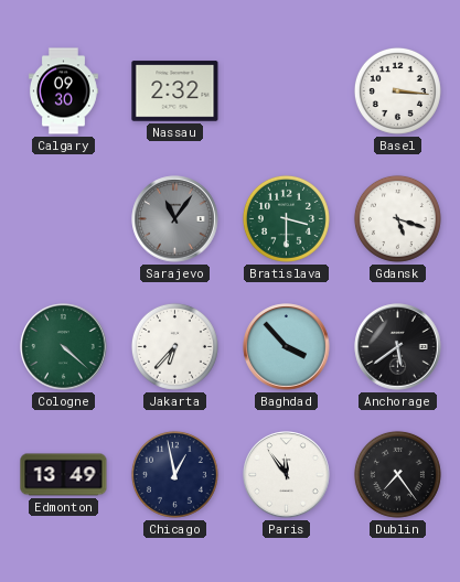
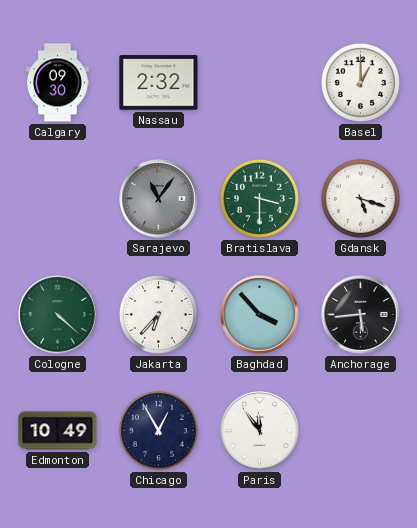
Basel: 3:16 -> 1:00
Anchorage: 5:39 -> 5:44
Edmonton: 13:49 -> 10:49
Chicago: 12:58 -> 12:55
Dublin: 7:24 -> none
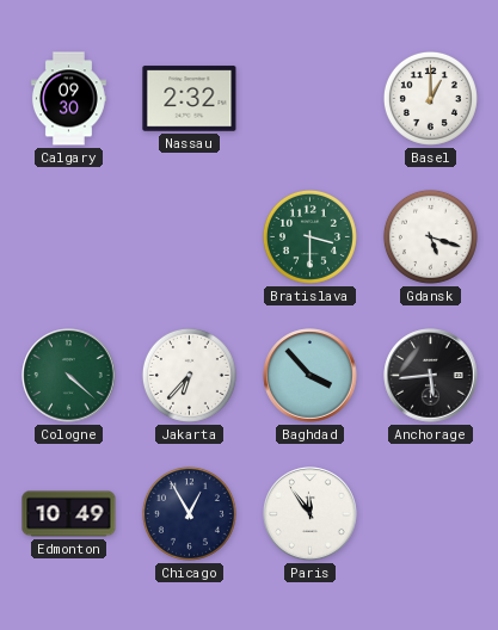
Sarajevo: 11:06 -> none
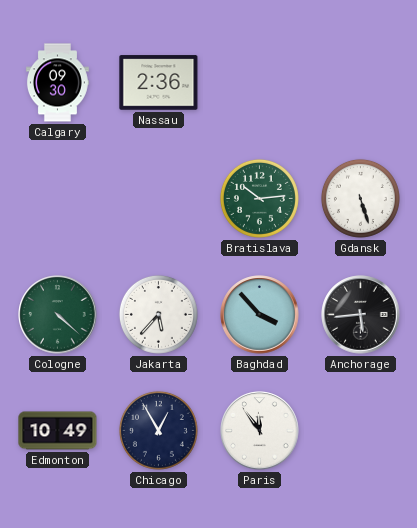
Nassau: 2:32 -> 2:36
Basel: 1:00 -> none
Bratislava: 3:30 -> 10:14
Gdansk: 5:18 -> 5:27
Jakarta: 6:37 -> 5:37
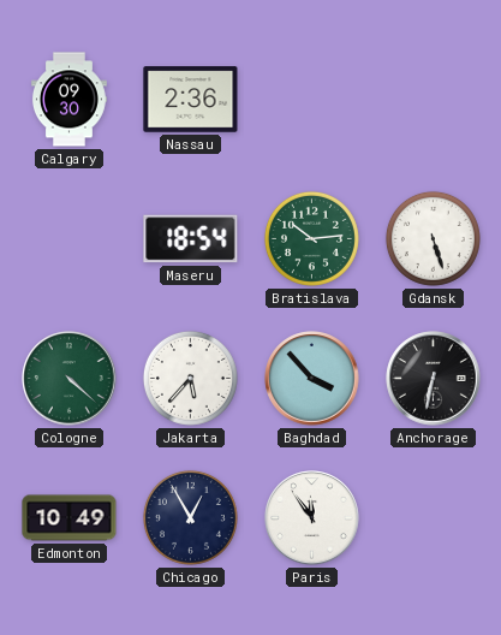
Maseru: none -> 18:54
Anchorage: 5:44 -> 6:32
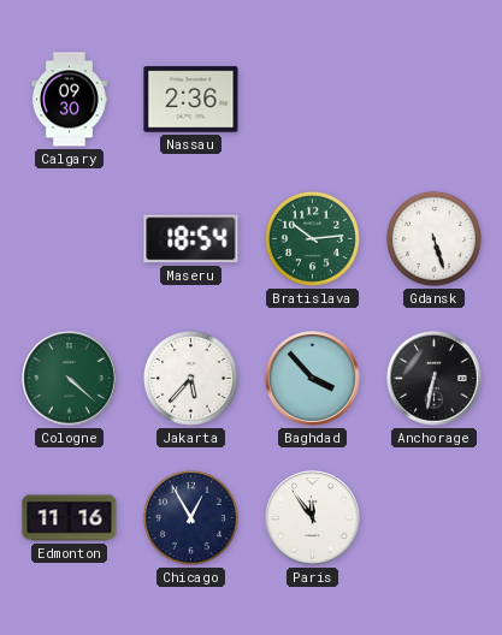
Edmonton: 10:49 -> 11:16
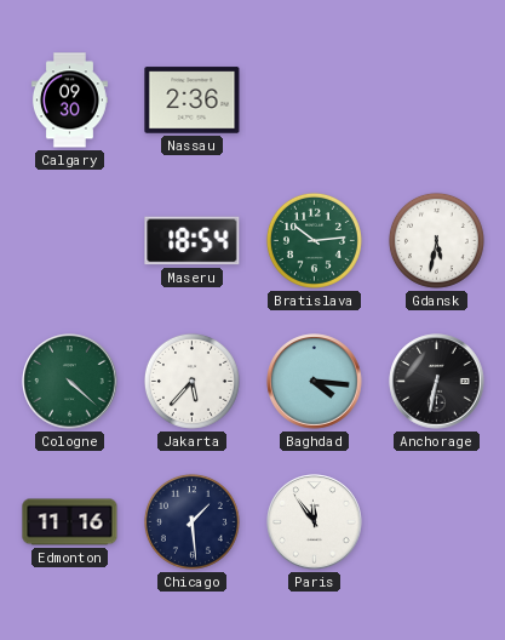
Gdansk: 5:27 -> 5:32
Baghdad: 3:53 -> 4:16
Chicago: 12:55 -> 1:29
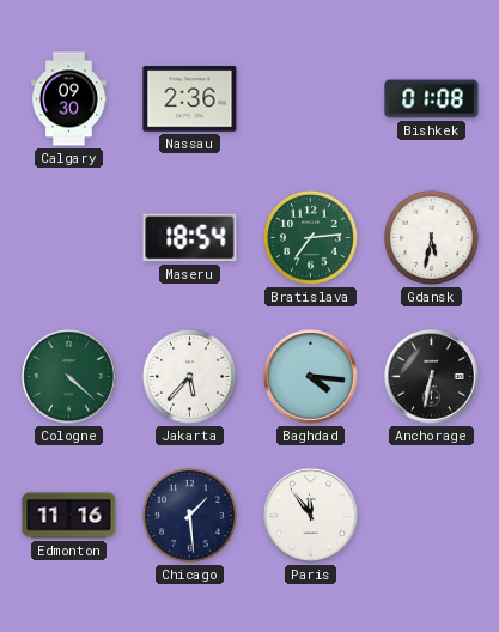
Bishkek: none -> 01:08
Bratislava: 10:14 -> 7:14
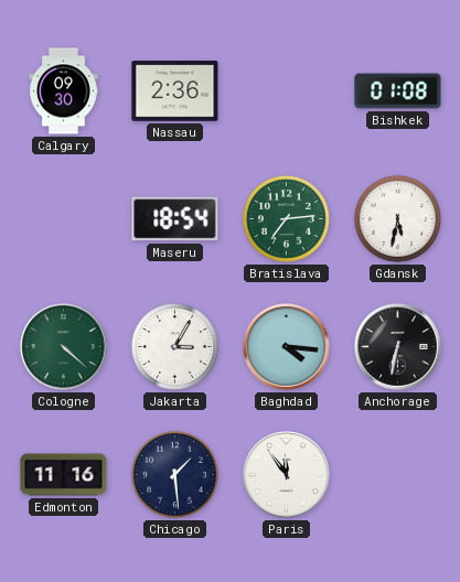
Jakarta: 5:37 -> 3:05
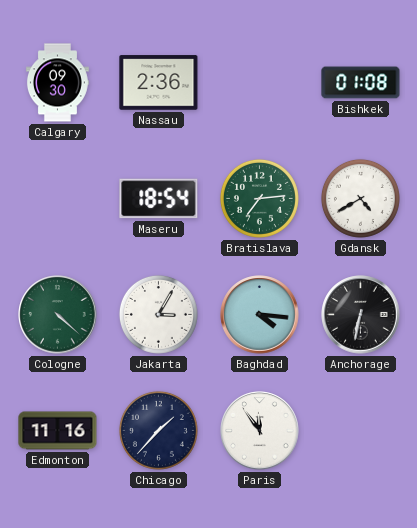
Gdansk: 5:32 -> 4:40
Chicago: 1:29 -> 1:37
